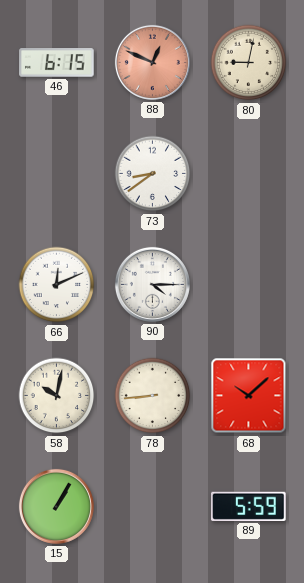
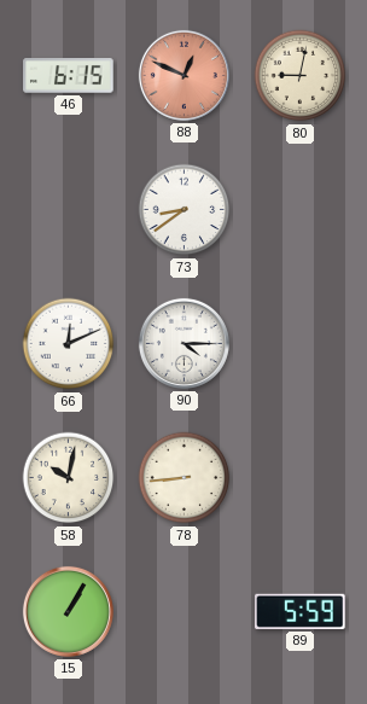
68: 10:08 -> none
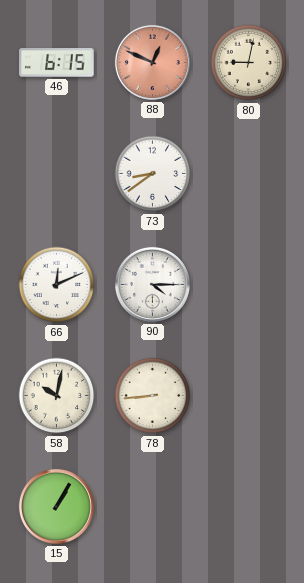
89: 5:59 -> none
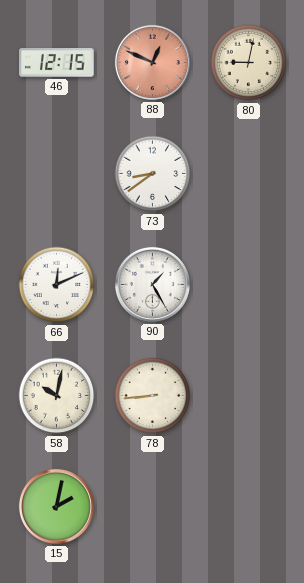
46: 6:15 -> 12:15
90: 4:15 -> 1:25
15: 1:05 -> 2:02
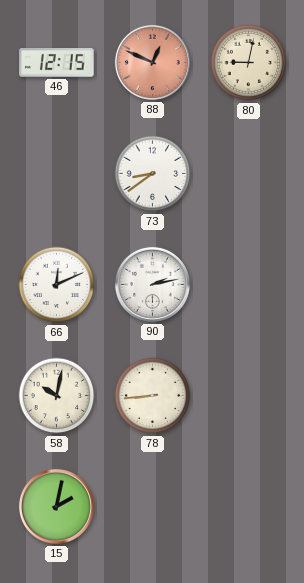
90: 1:25 -> 2:13
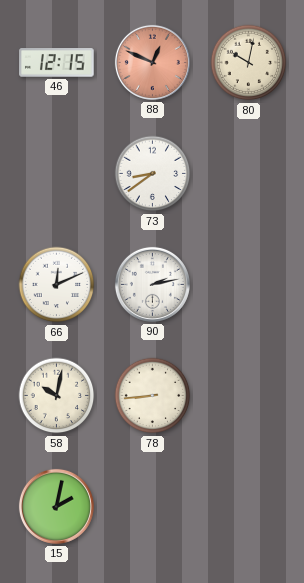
80: 9:02 -> 10:02
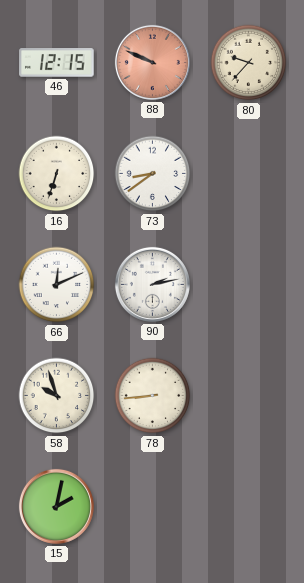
88: 12:49 -> 9:49
80: 10:02 -> 9:37
16: none -> 6:33
58: 10:02 -> 9:57
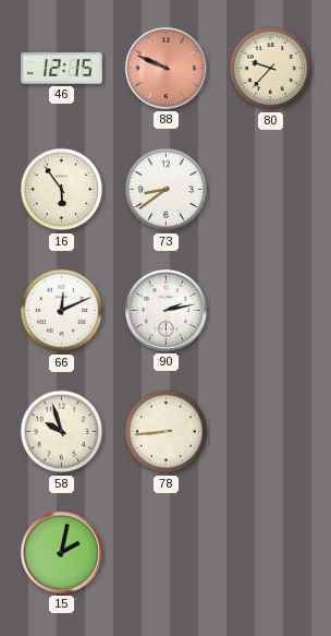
16: 6:33 -> 5:54
